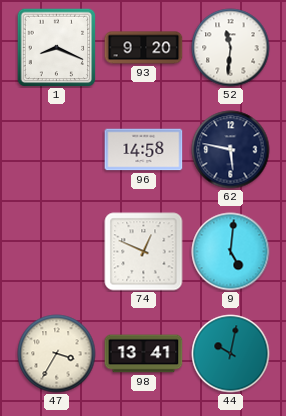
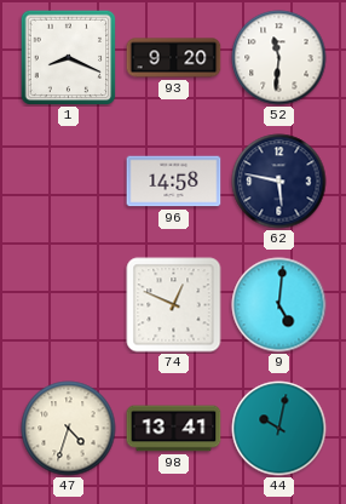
47: 3:35 -> 4:33
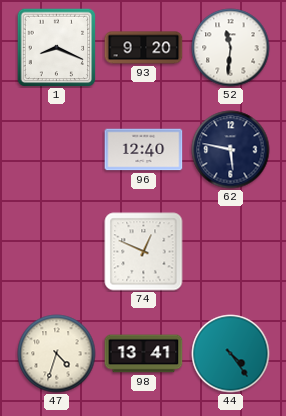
96: 14:58 -> 12:40
9: 5:01 -> none
44: 10:02 -> 4:24
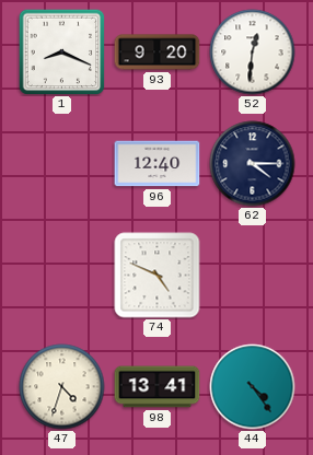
52: 11:31 -> 12:31
62: 5:47 -> 4:15
74: 12:49 -> 4:49
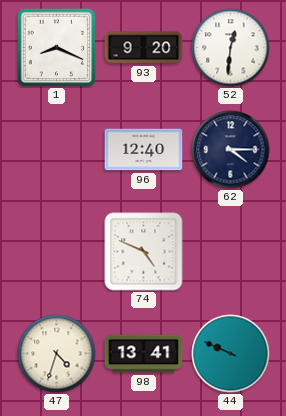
44: 4:24 -> 9:49
